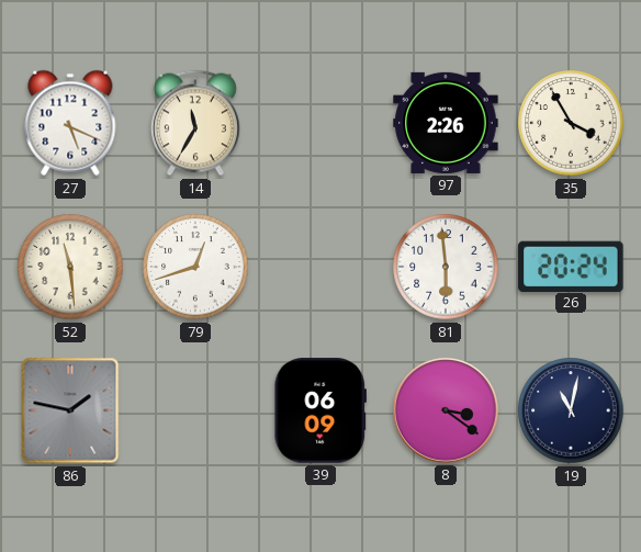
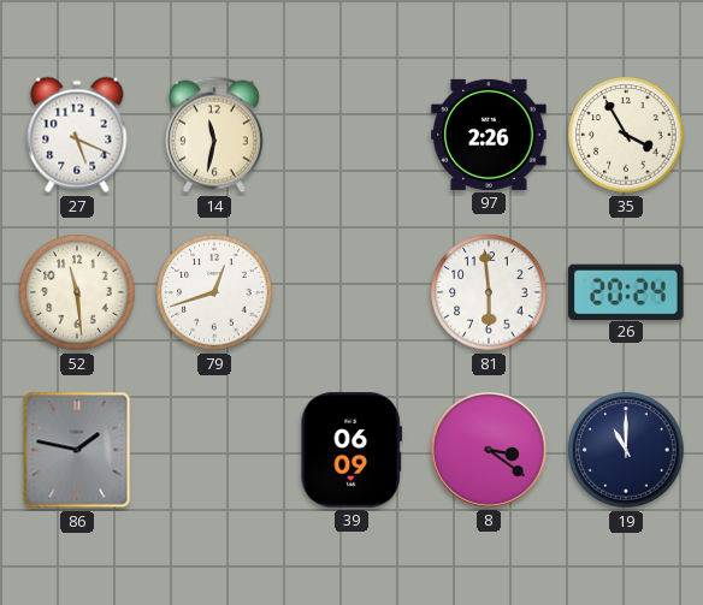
14: 11:35 -> 11:32
19: 11:02 -> 11:00
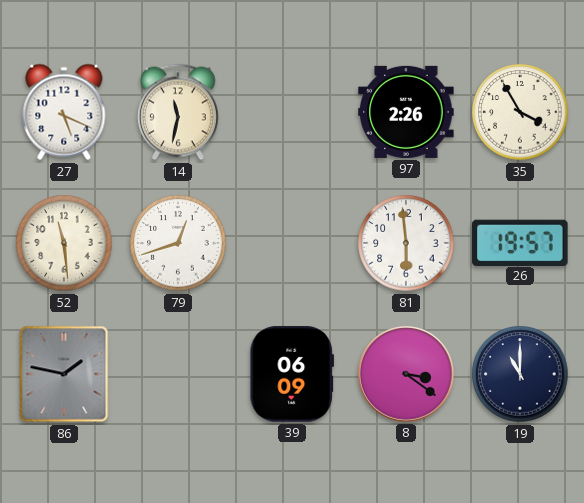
26: 20:24 -> 19:57
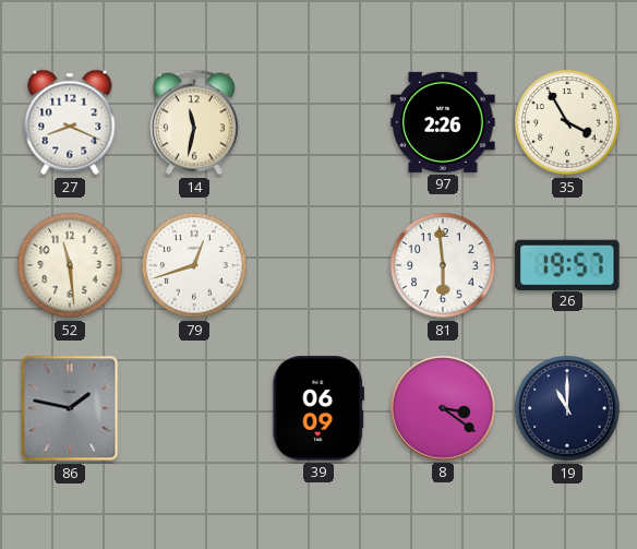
27: 5:19 -> 8:19
